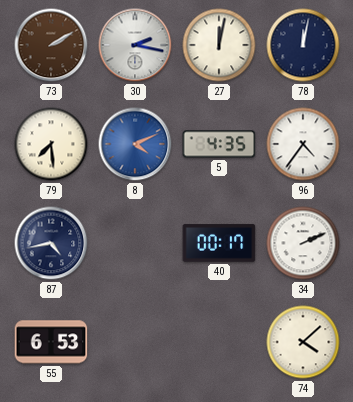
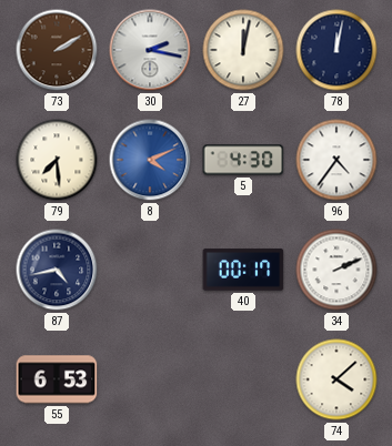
5: 4:35 -> 4:30
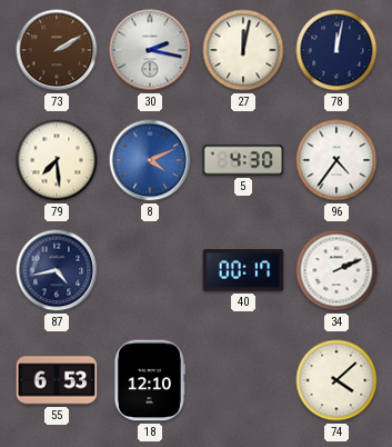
18: none -> 12:10
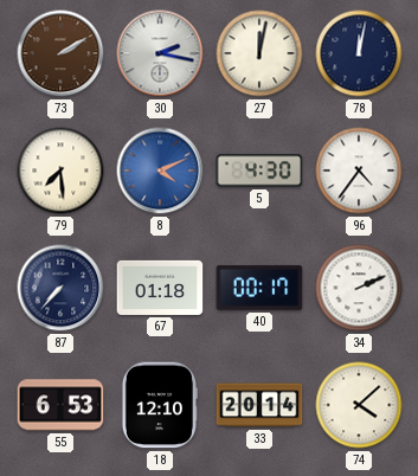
87: 4:43 -> 7:37
67: none -> 01:18
33: none -> 20:14
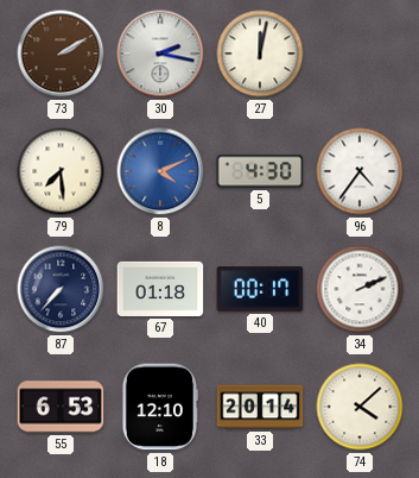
78: 12:02 -> none
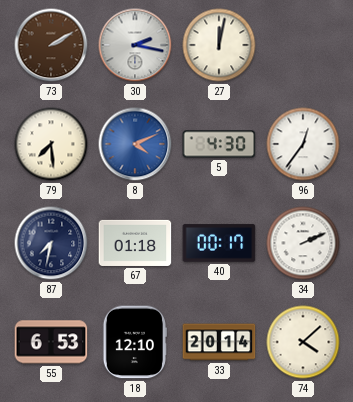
96: 4:36 -> 12:36
87: 7:37 -> 7:32
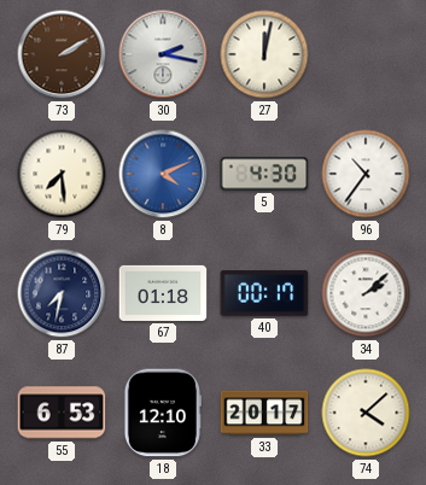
96: 12:36 -> 10:36
34: 2:11 -> 2:08
33: 20:14 -> 20:17
